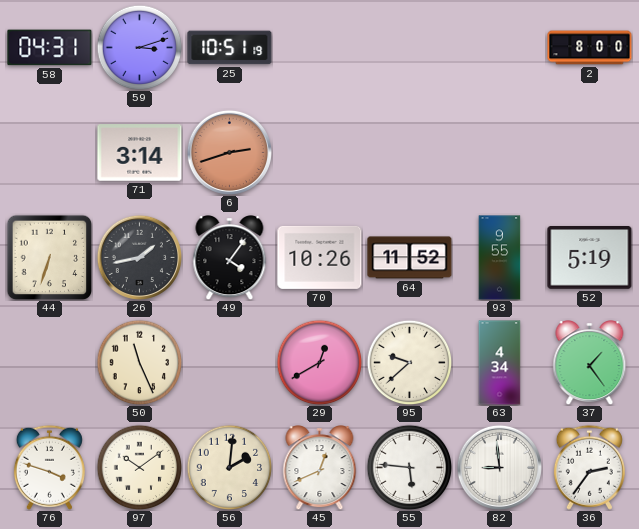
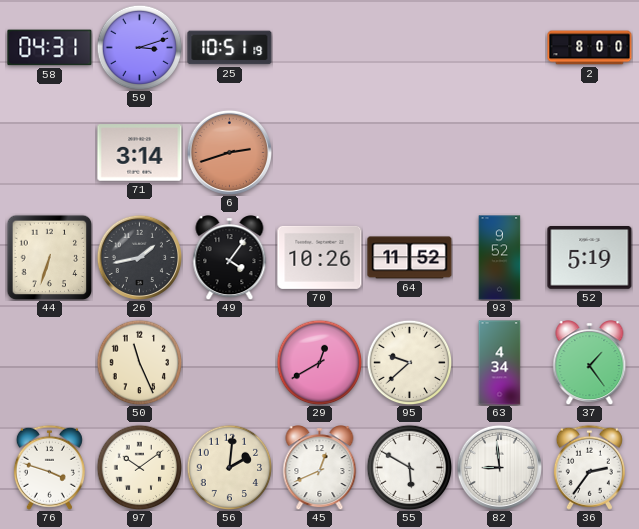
93: 9:55 -> 9:52
55: 5:46 -> 5:50
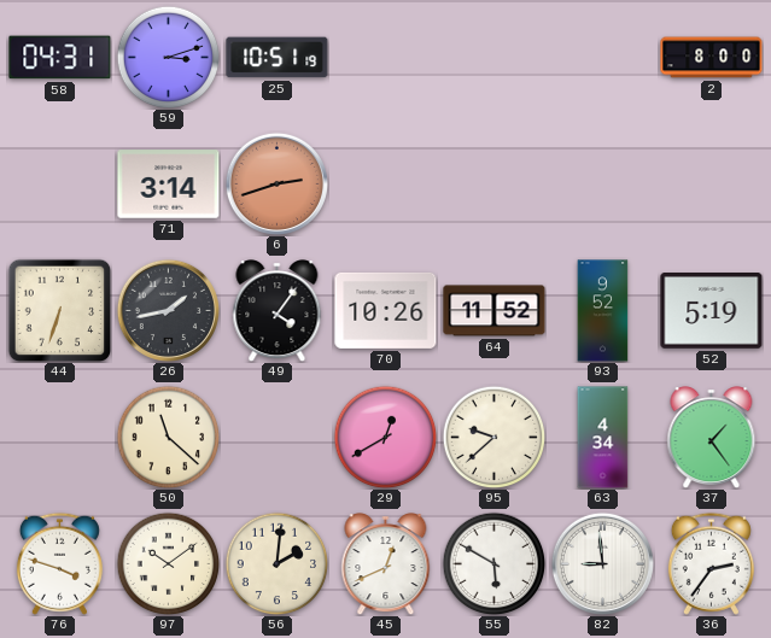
50: 11:26 -> 11:22
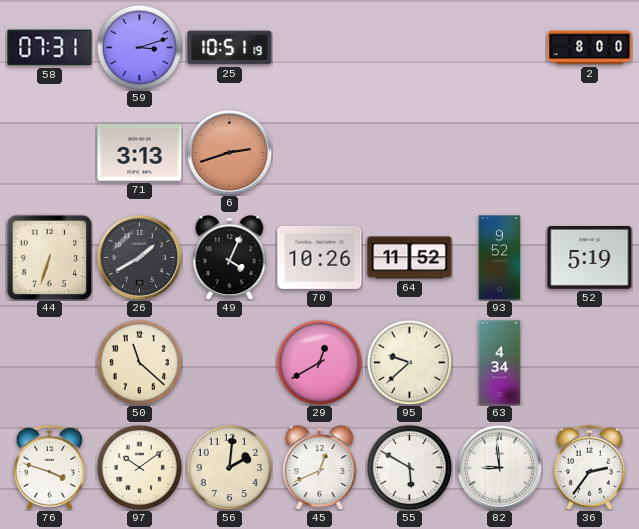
58: 04:31 -> 07:31
71: 3:14 -> 3:13
26: 1:43 -> 1:40
49: 4:06 -> 4:04
37: 1:24 -> none
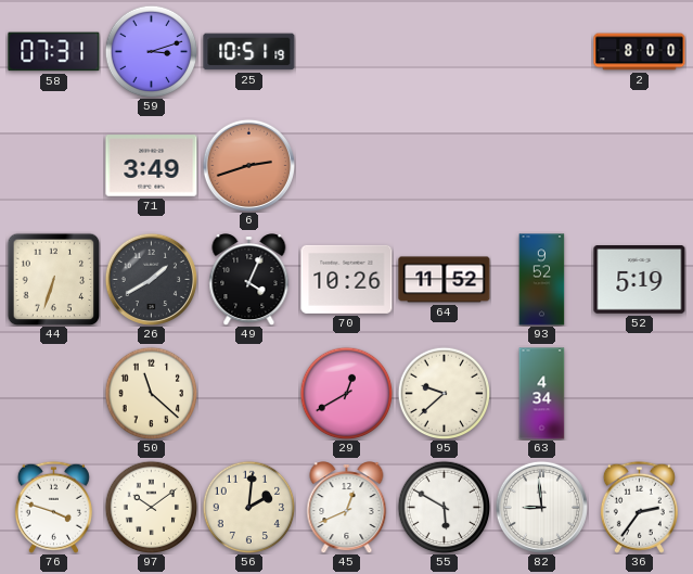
71: 3:13 -> 3:49
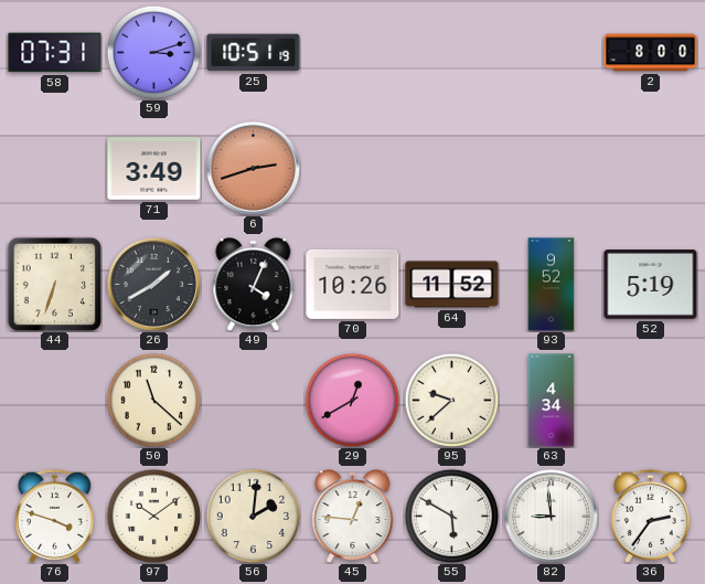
45: 12:41 -> 12:46
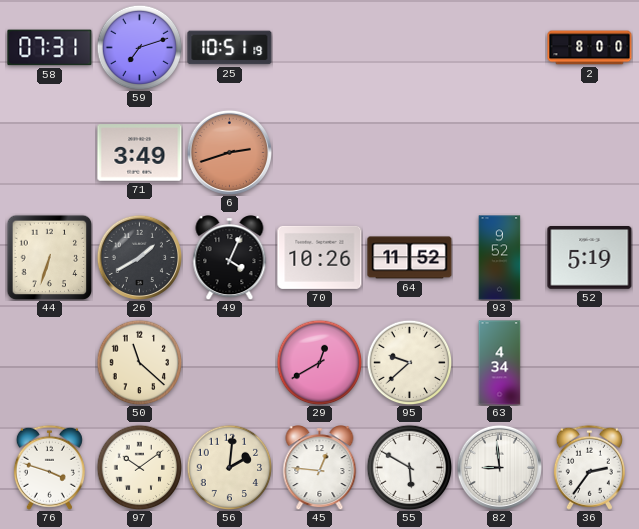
59: 3:12 -> 7:12
